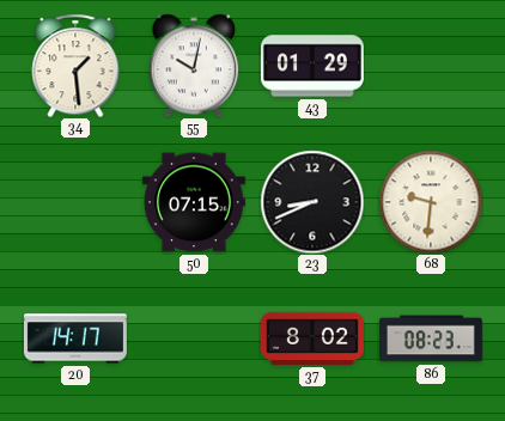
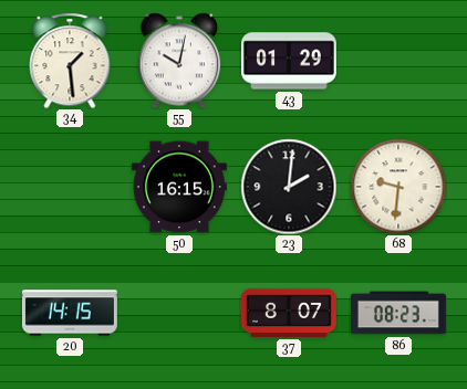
50: 07:15 -> 16:15
23: 8:41 -> 2:01
20: 14:17 -> 14:15
37: 8:02 -> 8:07
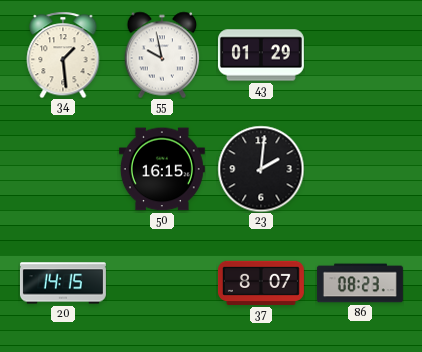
55: 10:02 -> 9:58
68: 9:31 -> none
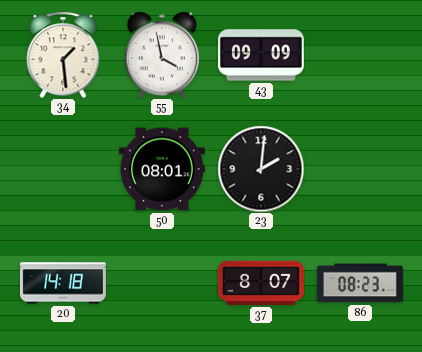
55: 9:58 -> 3:58
43: 01:29 -> 09:09
50: 16:15 -> 08:01
20: 14:15 -> 14:18
